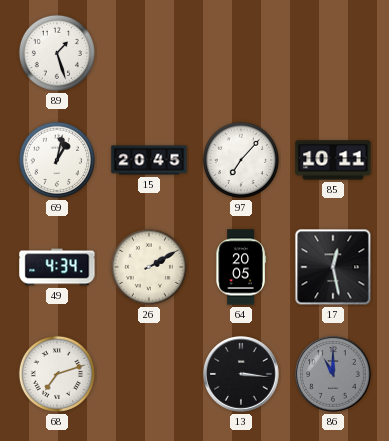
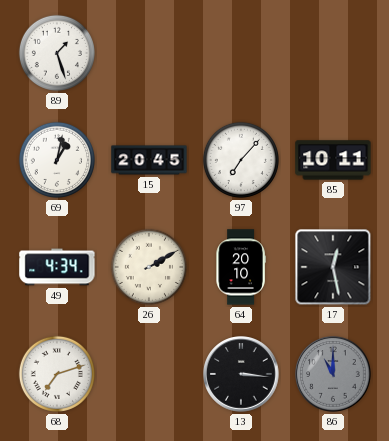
64: 20:05 -> 20:10
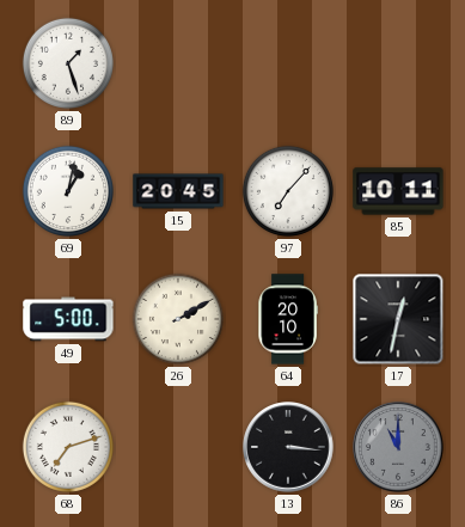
49: 4:34 -> 5:00
17: 12:28 -> 12:32
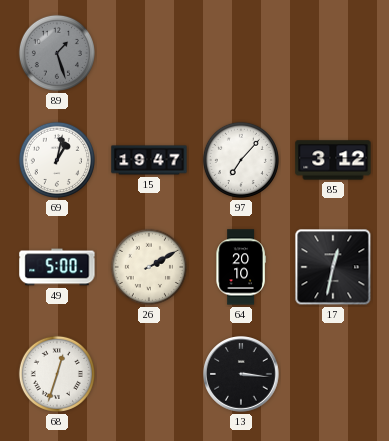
89 dial: white -> grey
15: 20:45 -> 19:47
85: 10:11 -> 3:12
68: 7:12 -> 12:33
86: 11:00 -> none
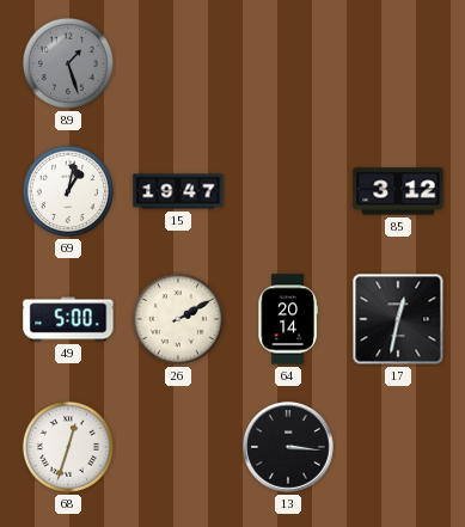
97: 7:07 -> none
64: 20:10 -> 20:14
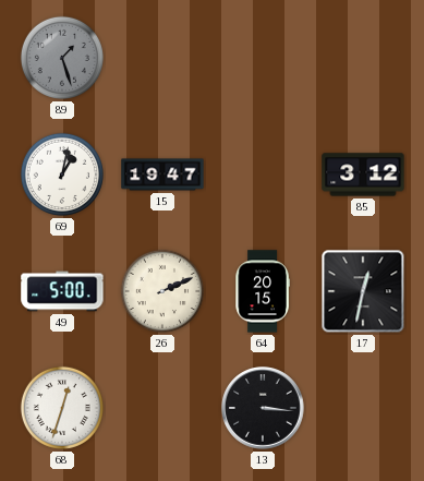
26: 2:10 -> 2:11
64: 20:14 -> 20:15
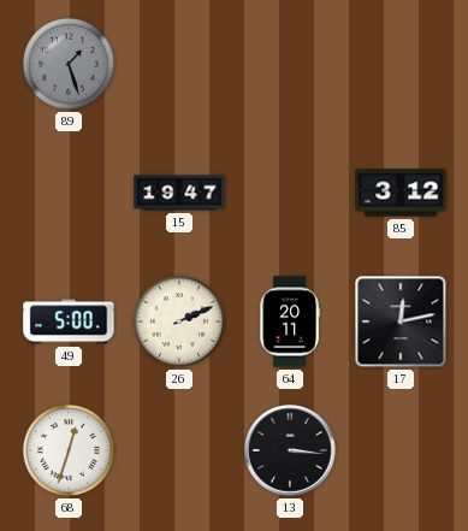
69: 1:02 -> none
64: 20:15 -> 20:11
17: 12:32 -> 12:13
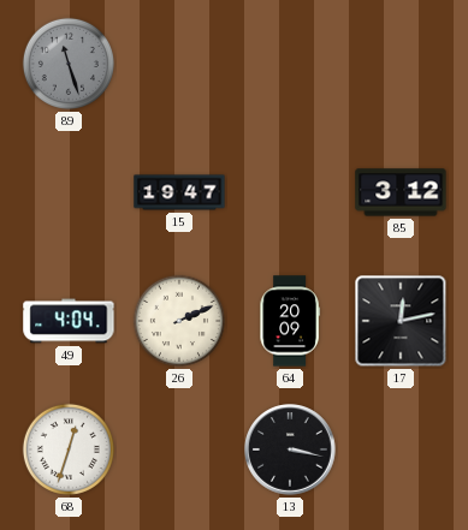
89: 1:27 -> 11:27
49: 5:00 -> 4:04
64: 20:11 -> 20:09
13: 3:16 -> 3:17
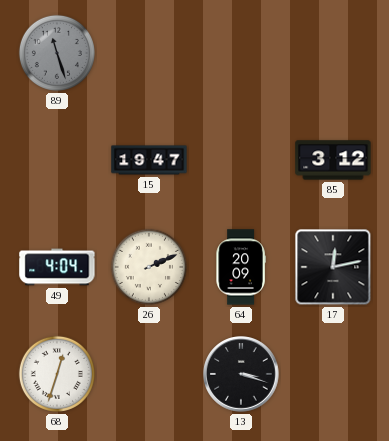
13: 3:17 -> 3:18
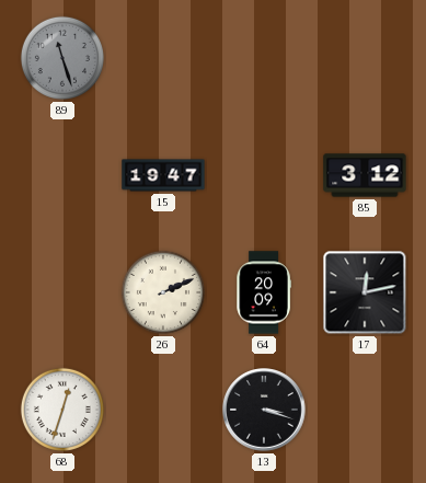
49: 4:04 -> none
